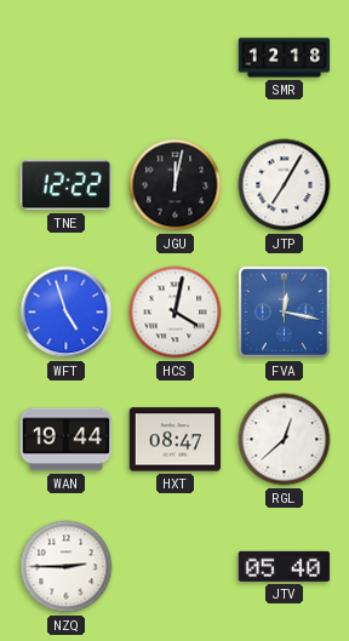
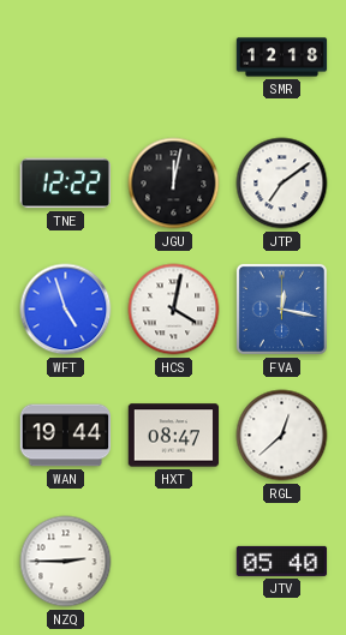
JTP: 7:05 -> 7:09
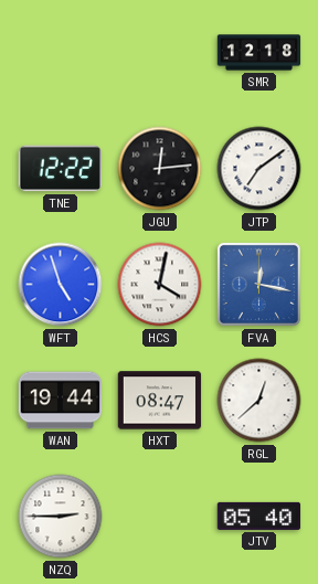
JGU: 12:02 -> 12:14
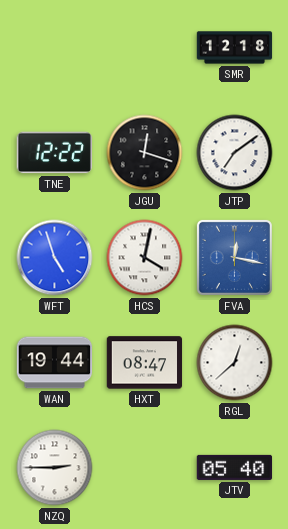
JGU: 12:14 -> 12:18
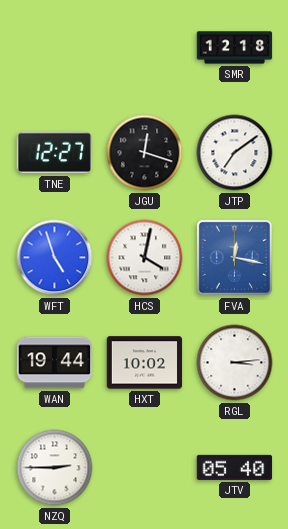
TNE: 12:22 -> 12:27
HXT: 08:47 -> 10:02
RGL: 12:38 -> 3:14
